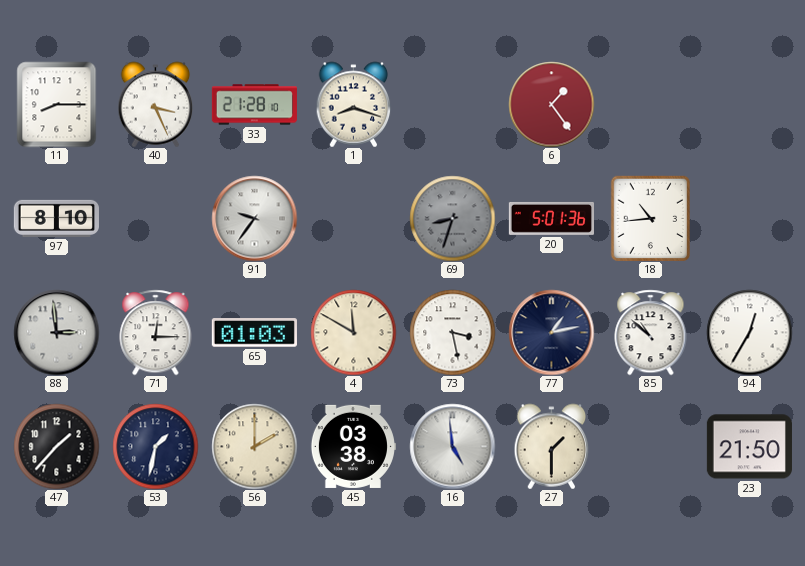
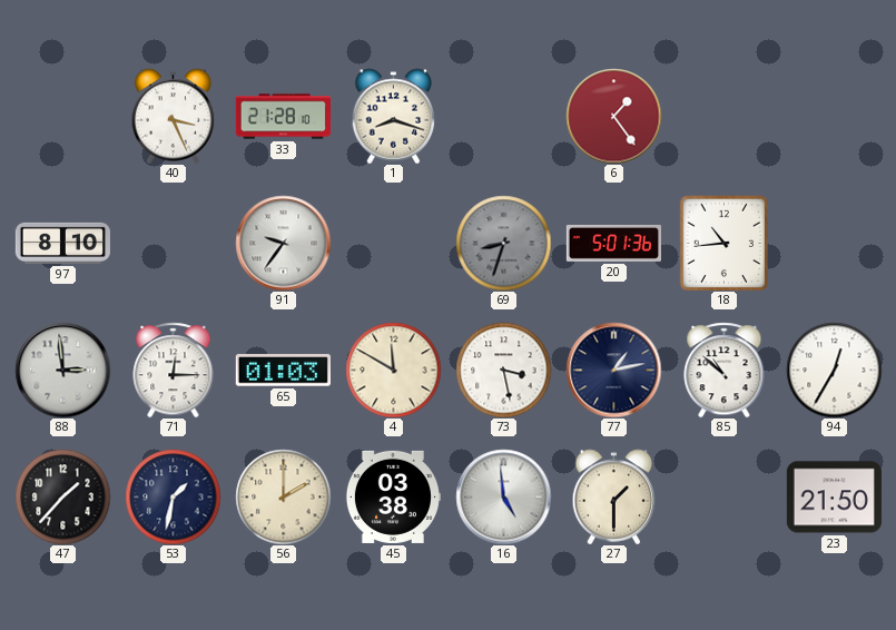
11: 8:15 -> none
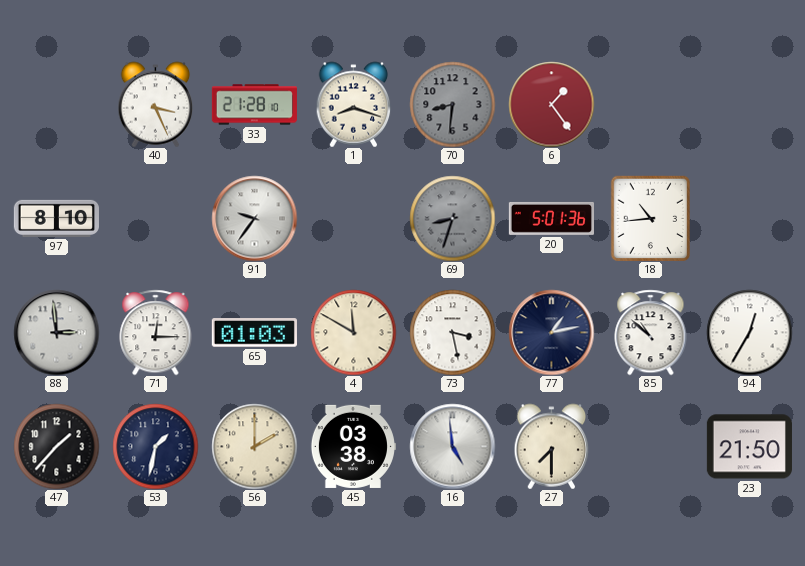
70: none -> 8:31
27: 1:30 -> 7:30
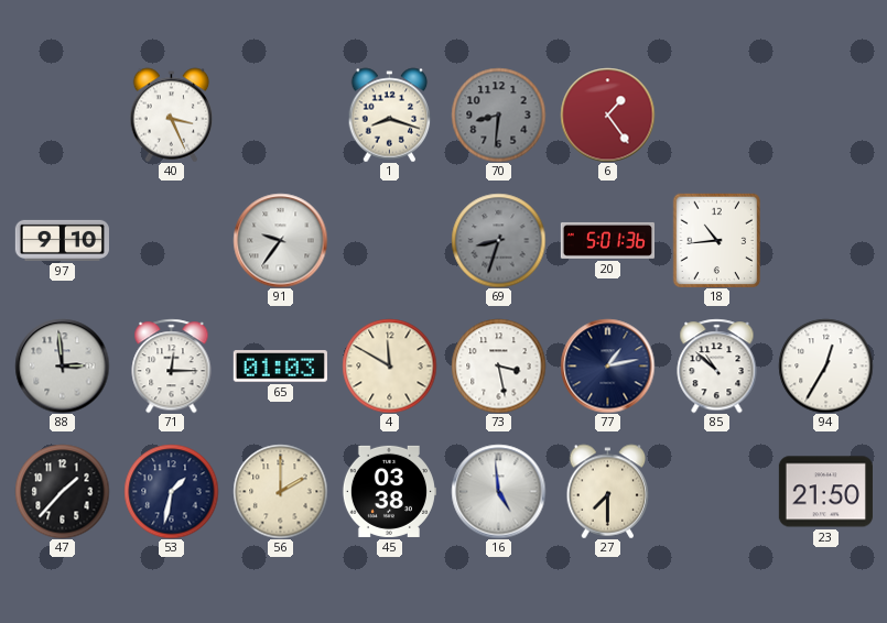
33: 21:28 -> none
97: 8:10 -> 9:10
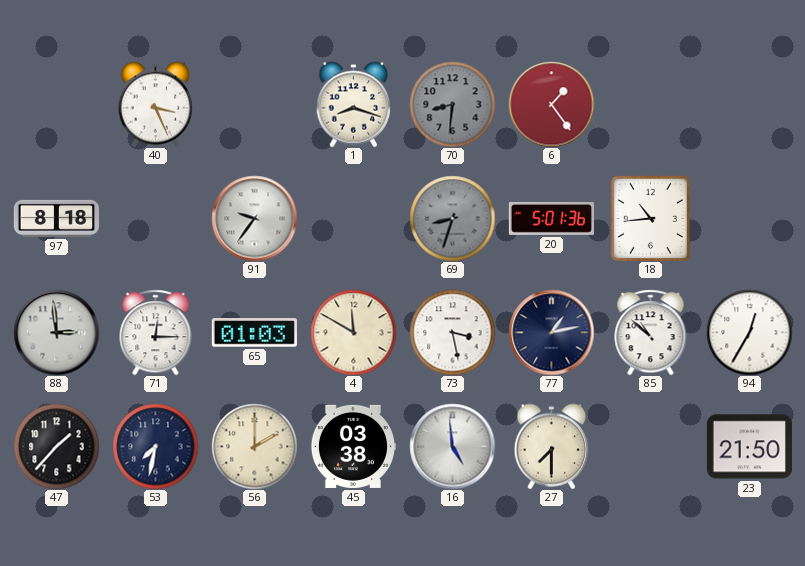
97: 9:10 -> 8:18
53: 1:32 -> 7:32
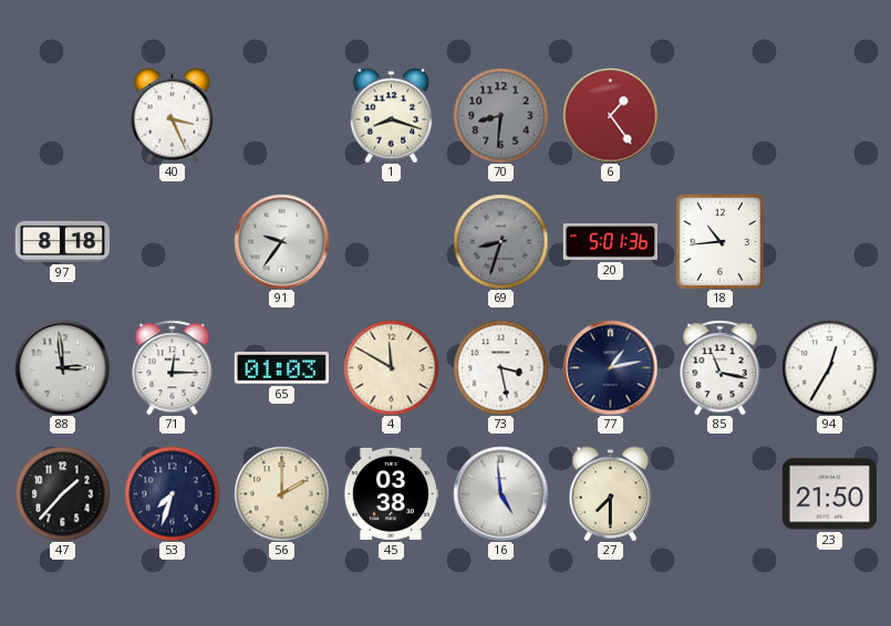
85: 10:52 -> 11:17
53: 7:32 -> 7:33
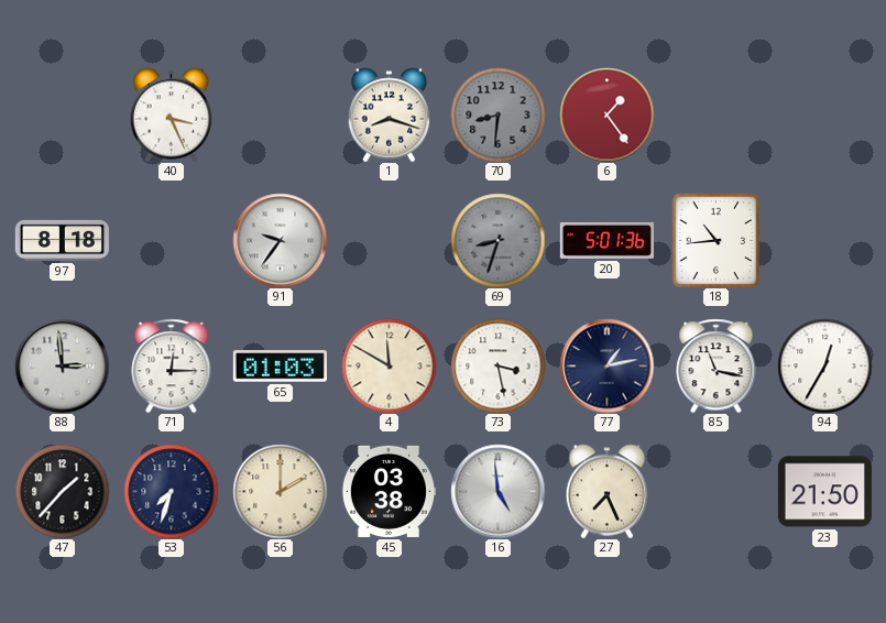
27: 7:30 -> 7:26
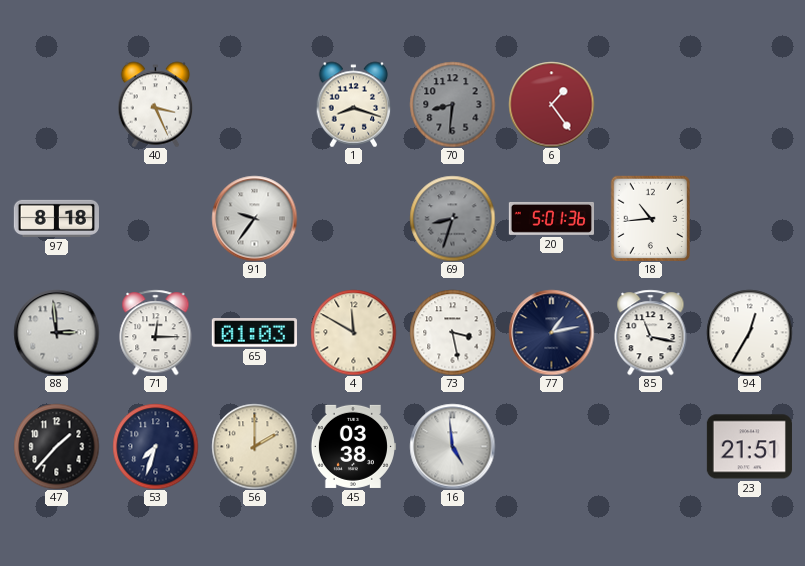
27: 7:26 -> none
23: 21:50 -> 21:51
